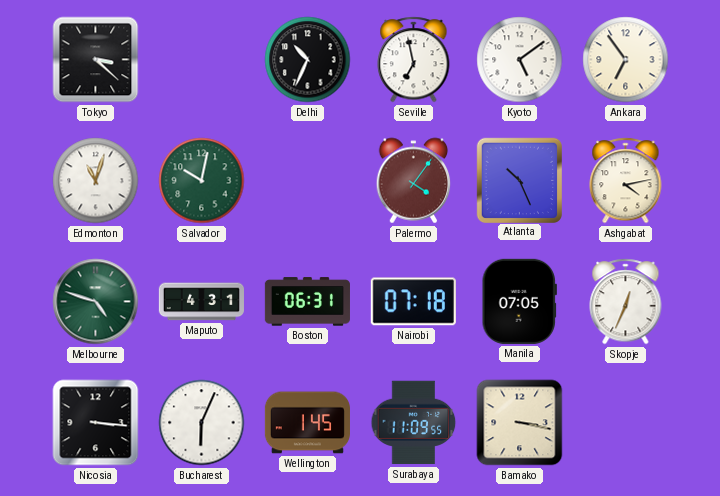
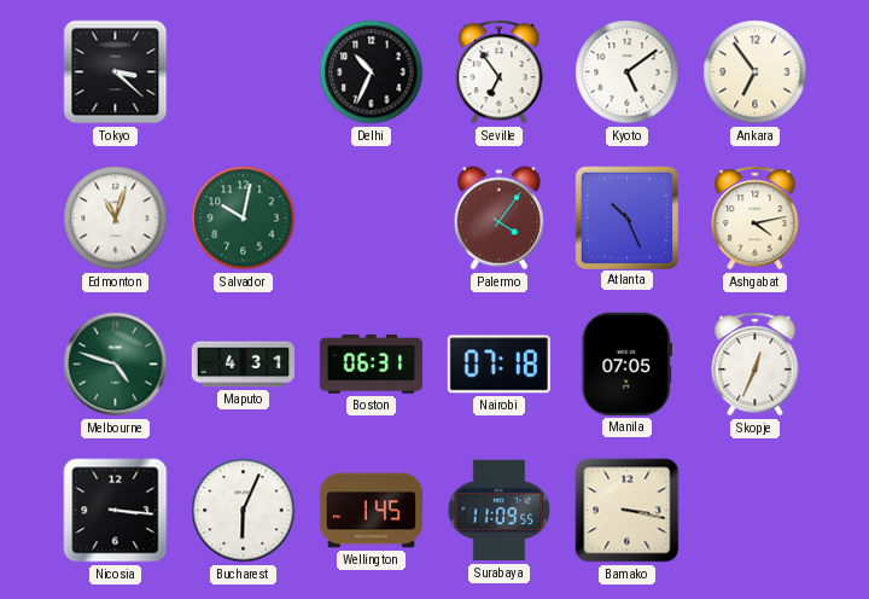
Seville: 6:58 -> 6:54
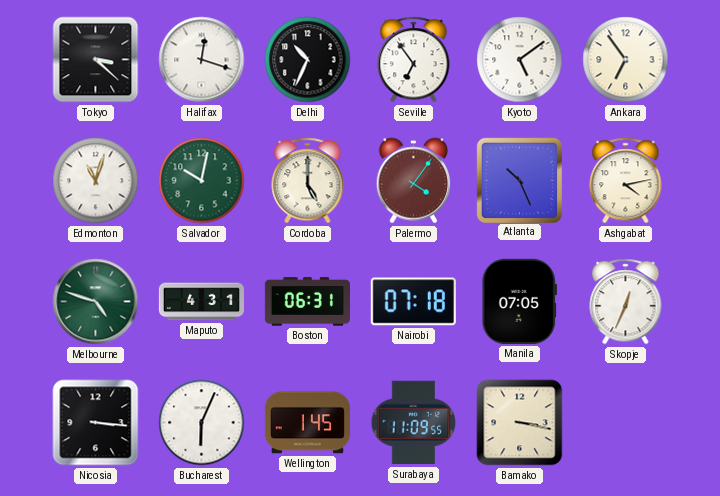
Halifax: none -> 12:18
Cordoba: none -> 5:00
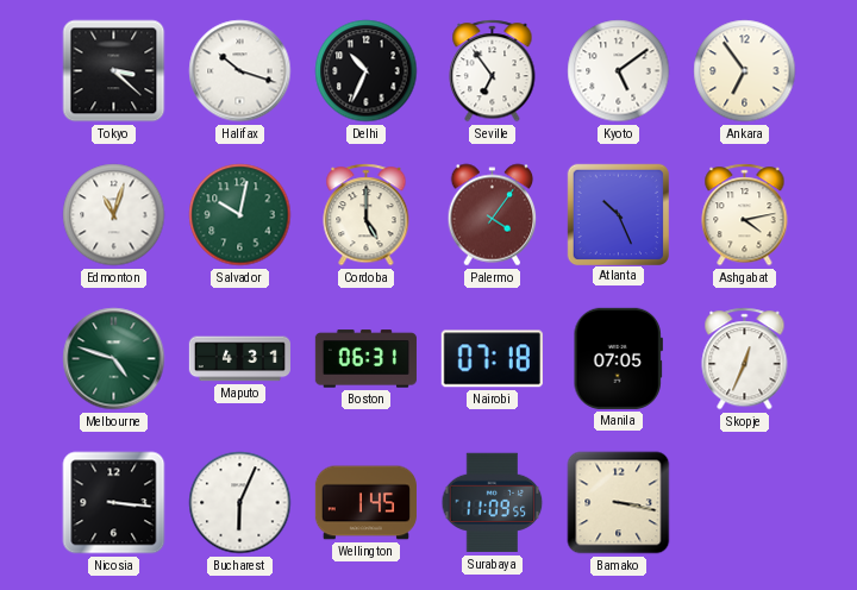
Halifax: 12:18 -> 10:18
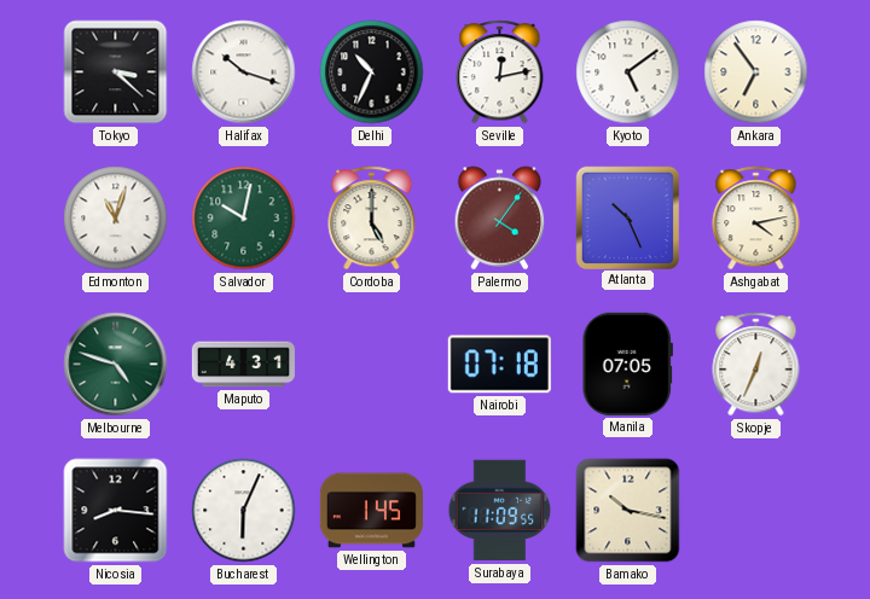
Seville: 6:54 -> 12:13
Boston: 06:31 -> none
Nicosia: 3:16 -> 8:16
Bamako: 3:17 -> 10:17
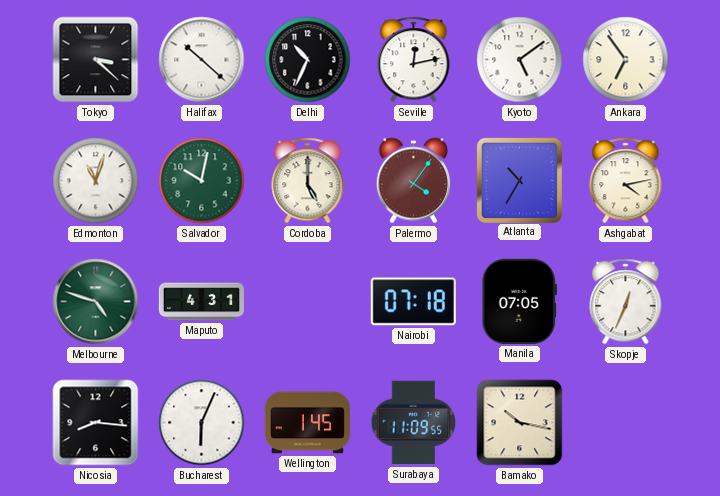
Halifax: 10:18 -> 10:22
Atlanta: 10:26 -> 10:35
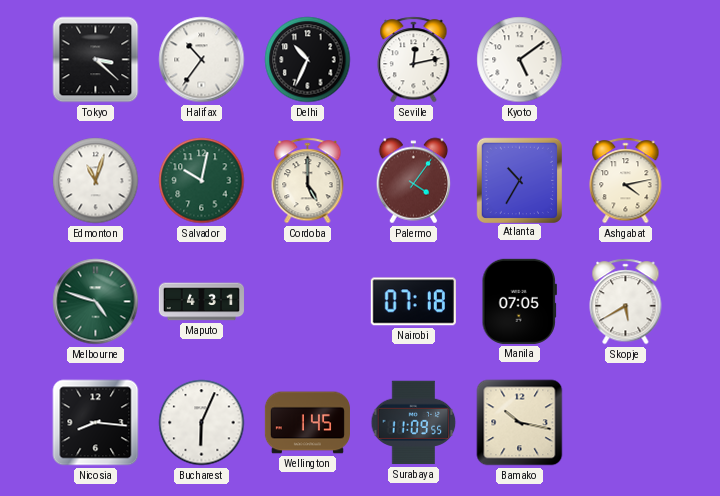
Halifax: 10:22 -> 10:36
Ankara: 6:54 -> none
Skopje: 12:34 -> 5:40
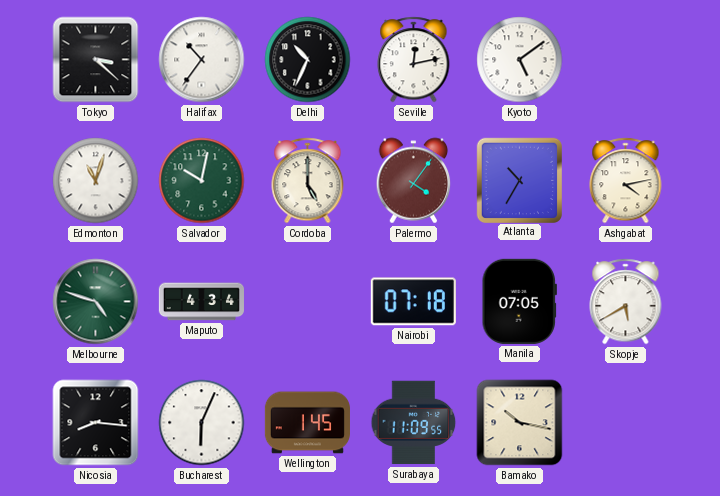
Maputo: 4:31 -> 4:34
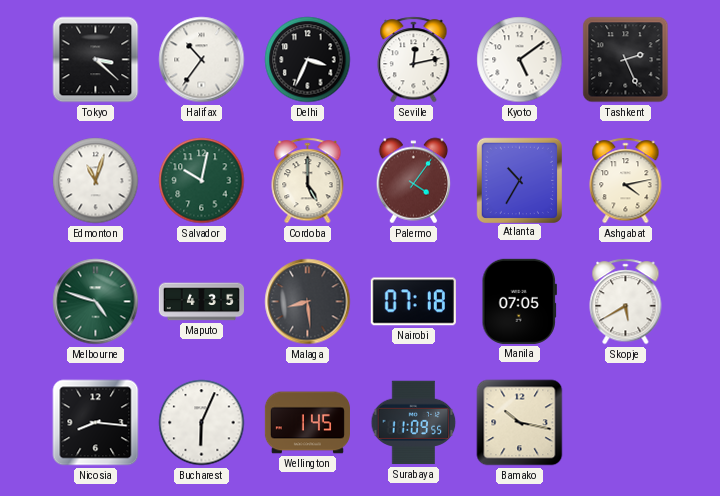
Delhi: 10:34 -> 3:34
Tashkent: none -> 2:26
Maputo: 4:34 -> 4:35
Malaga: none -> 8:29
